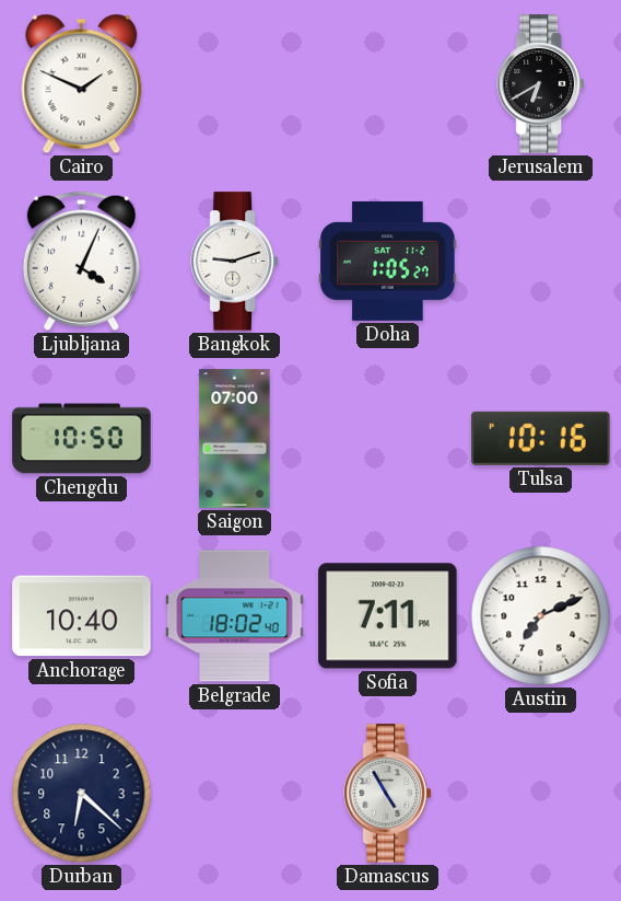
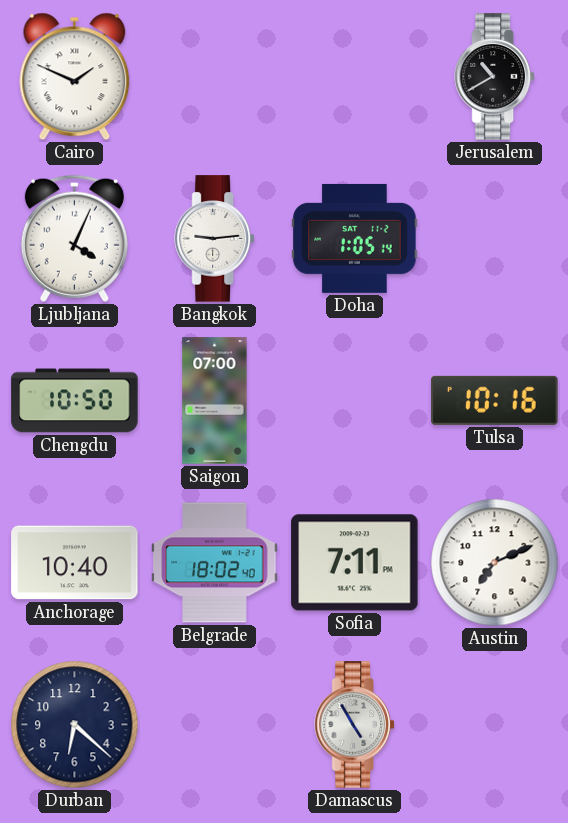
Jerusalem: 6:40 -> 10:40
Bangkok: 9:12 -> 9:14
Doha: 1:05:27 -> 1:05:14
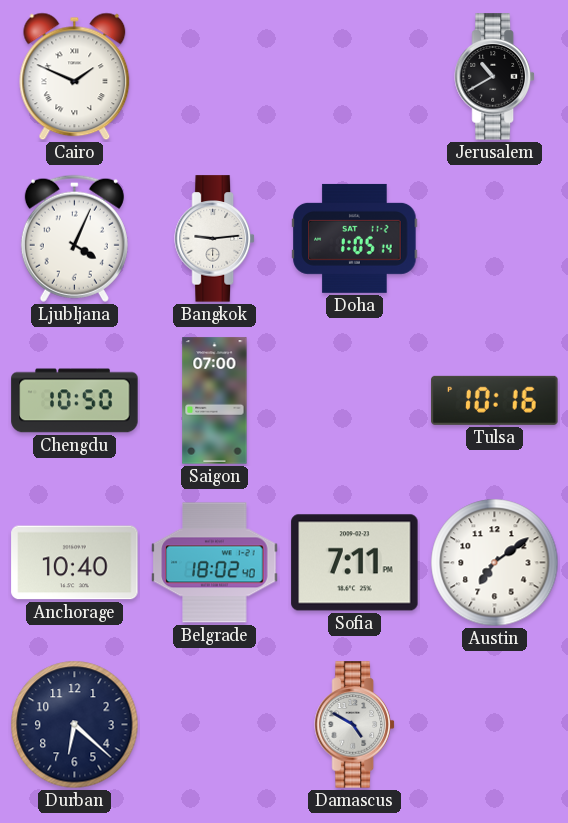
Austin: 7:11 -> 7:09
Damascus: 4:55 -> 4:50
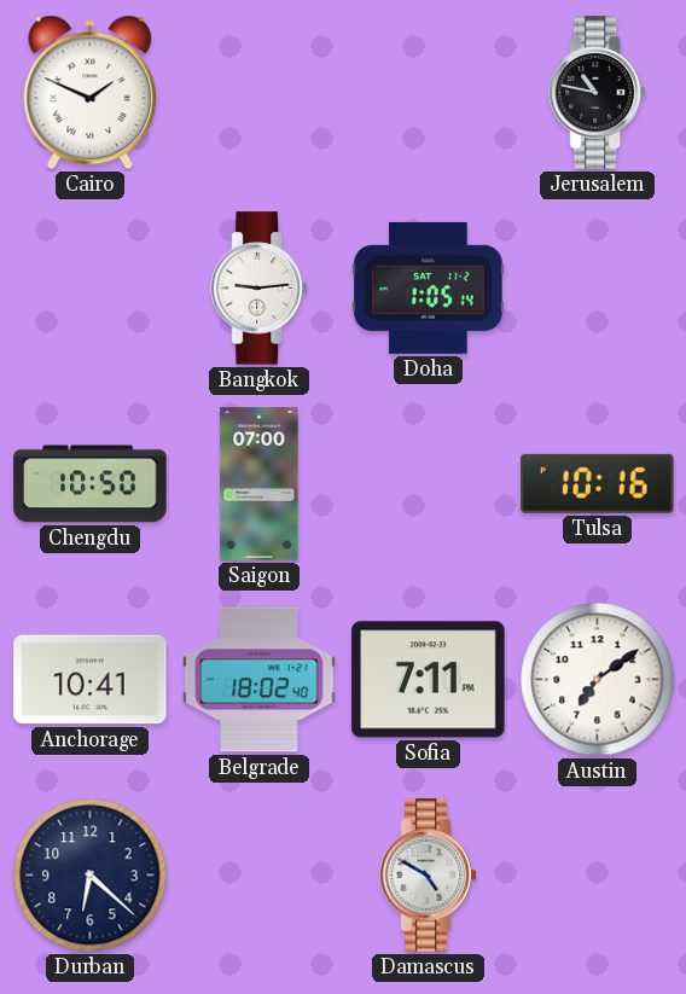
Jerusalem: 10:40 -> 10:47
Ljubljana: 4:04 -> none
Anchorage: 10:40 -> 10:41
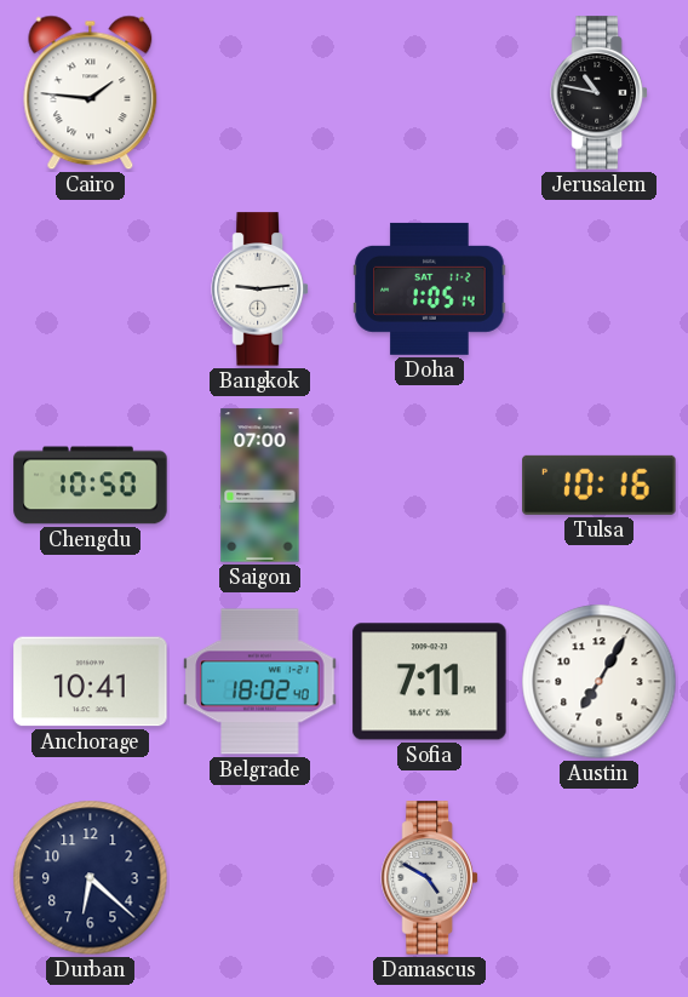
Cairo: 1:49 -> 1:46
Austin: 7:09 -> 7:05
